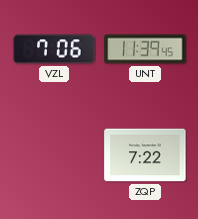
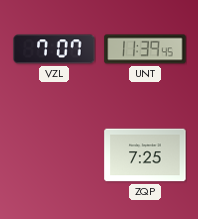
VZL: 7:06 -> 7:07
ZQP: 7:22 -> 7:25
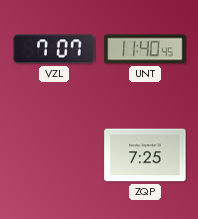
UNT: 11:39 -> 11:40
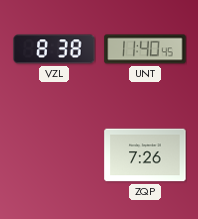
VZL: 7:07 -> 8:38
ZQP: 7:25 -> 7:26
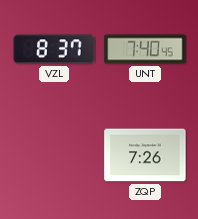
VZL: 8:38 -> 8:37
UNT: 11:40 -> 7:40
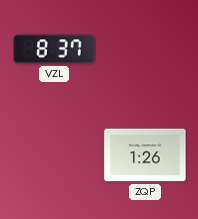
UNT: 7:40 -> none
ZQP: 7:26 -> 1:26
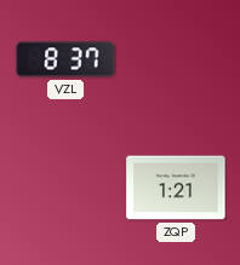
ZQP: 1:26 -> 1:21
